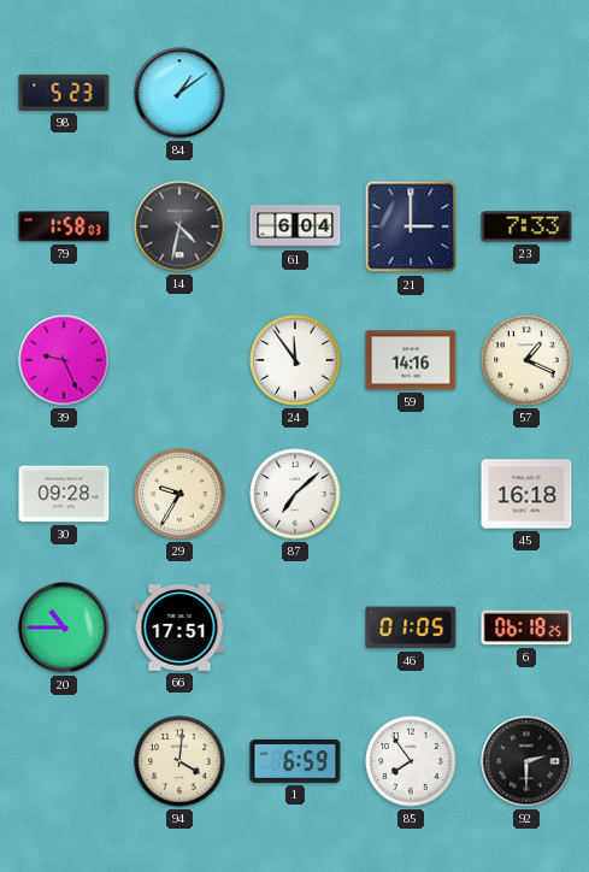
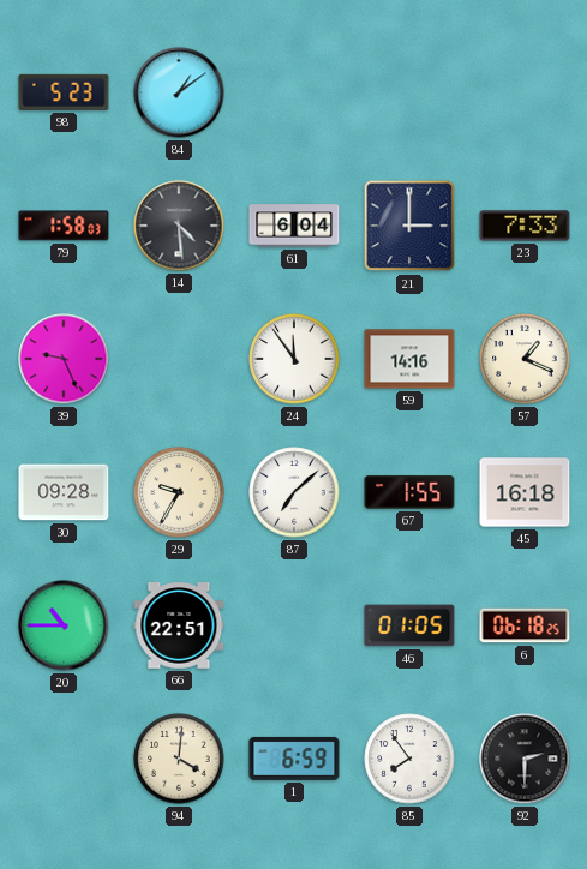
14: 4:32 -> 4:29
67: none -> 1:55
66: 17:51 -> 22:51
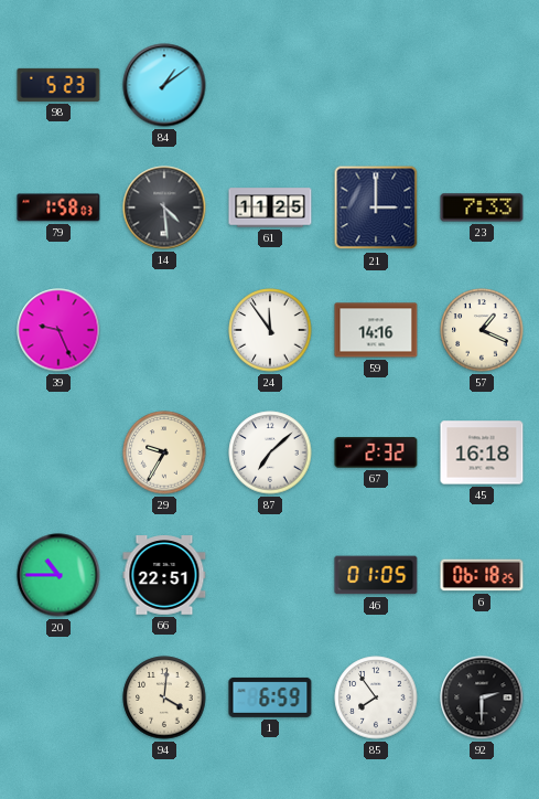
61: 6:04 -> 11:25
30: 09:28 -> none
67: 1:55 -> 2:32
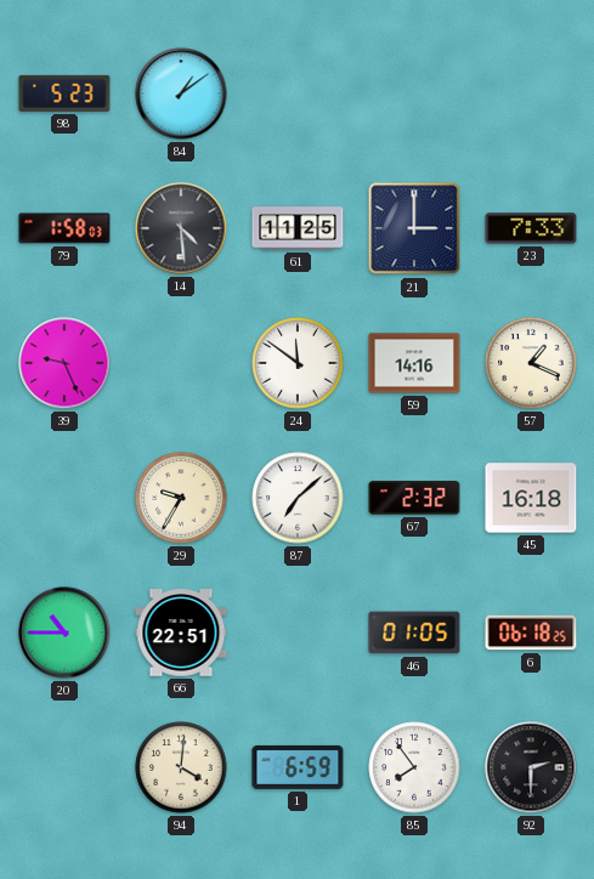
24: 11:54 -> 11:51
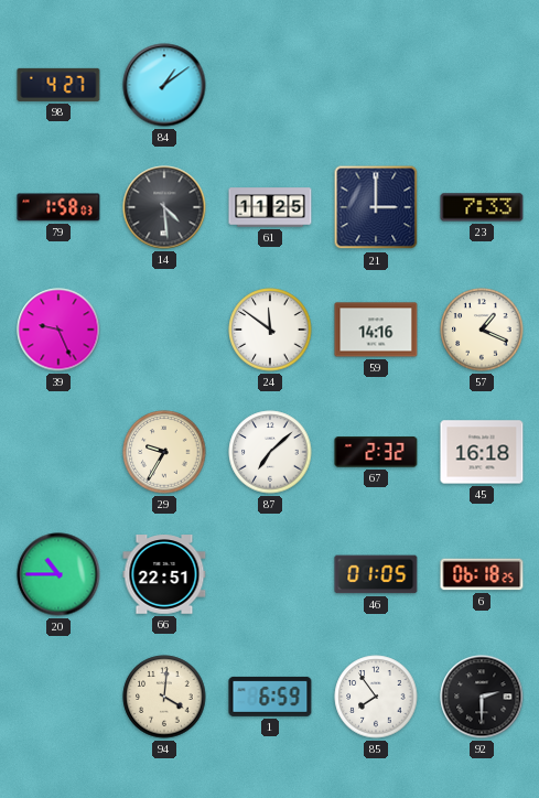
98: 5:23 -> 4:27
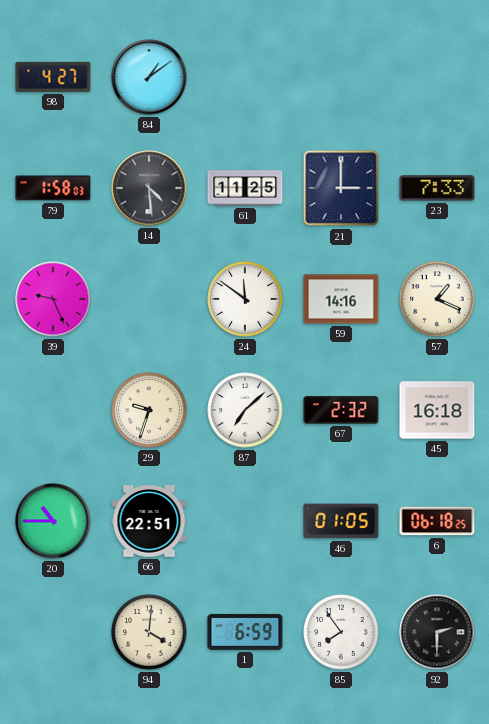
29: 9:35 -> 9:33
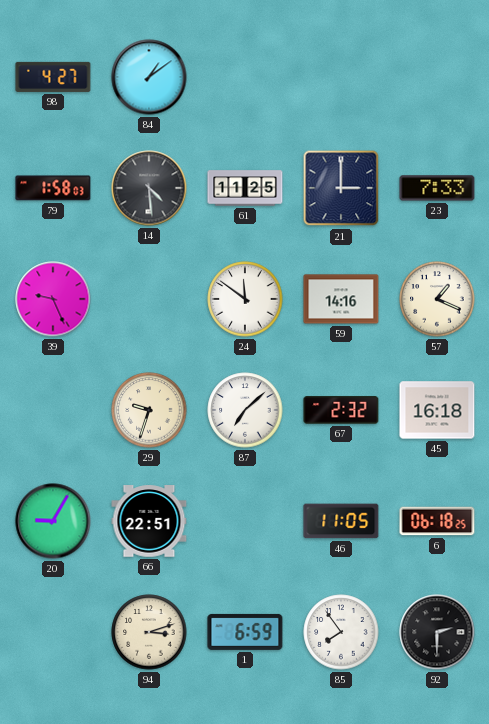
20: 10:45 -> 9:05
46: 01:05 -> 11:05
94: 4:01 -> 3:12
